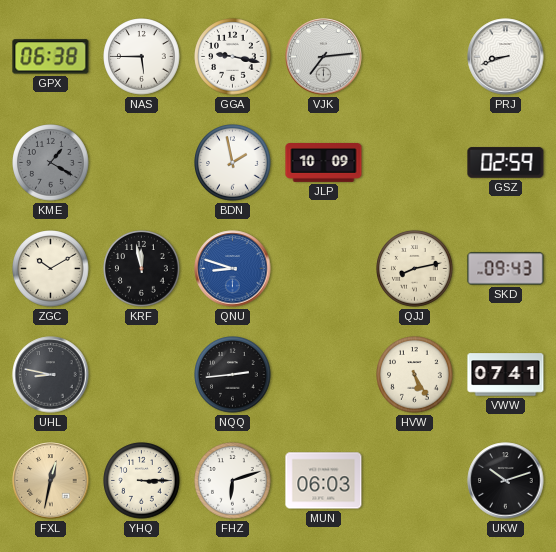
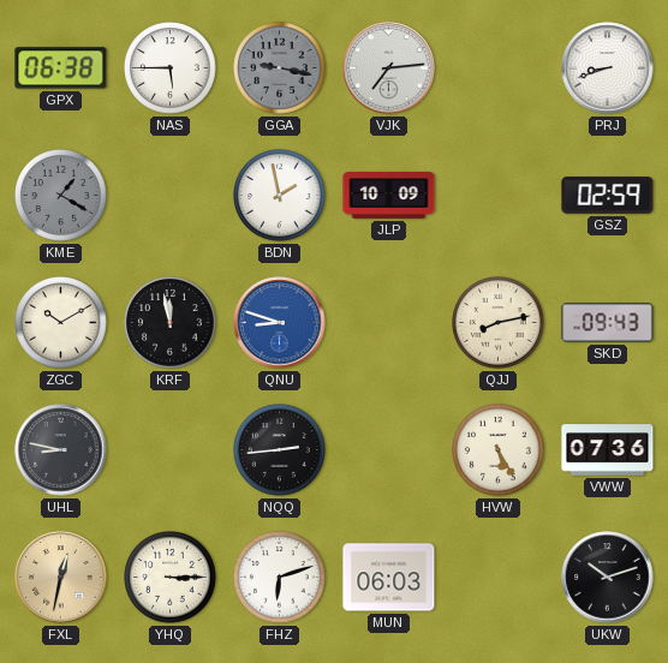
GGA dial: white -> grey
VWW: 07:41 -> 07:36
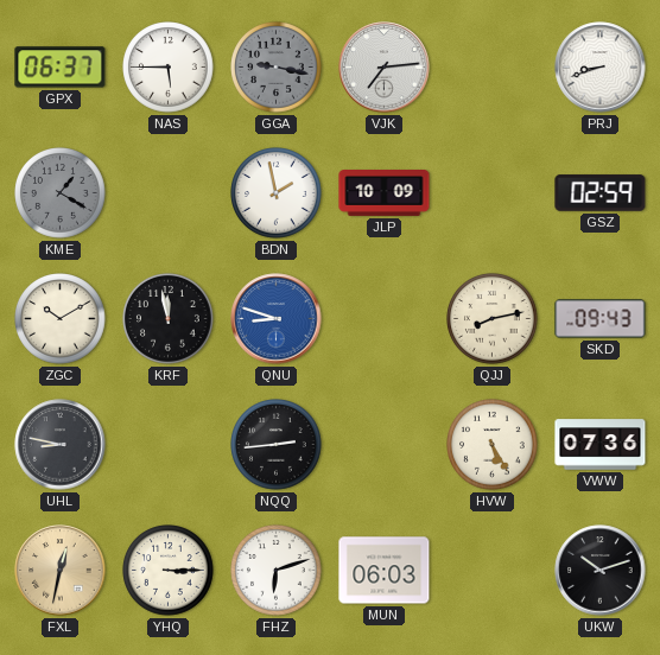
GPX: 06:38 -> 06:37
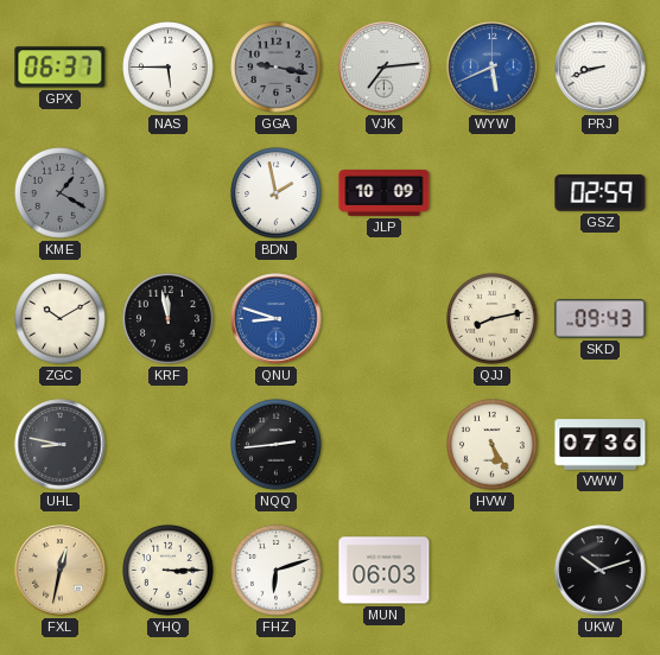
WYW: none -> 5:41
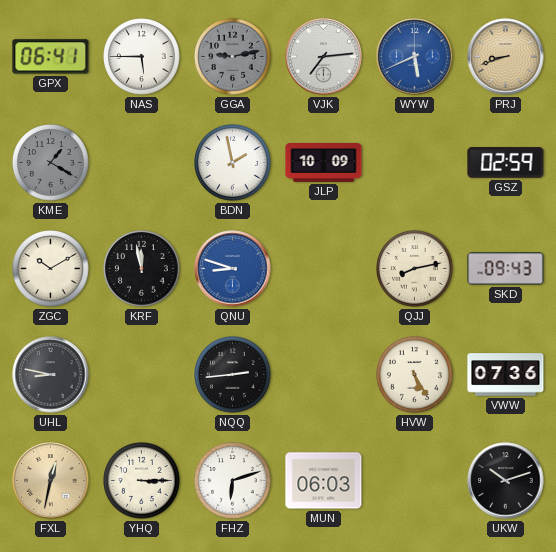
GPX: 06:37 -> 06:41
GGA: 9:17 -> 9:13
PRJ dial: white -> champagne
